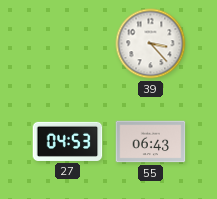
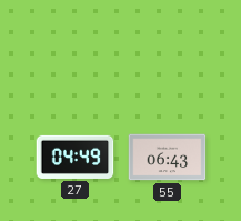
39: 3:23 -> none
27: 04:53 -> 04:49
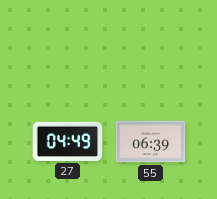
55: 06:43 -> 06:39
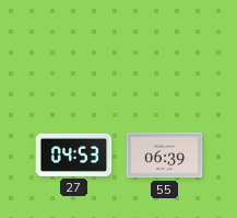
27: 04:49 -> 04:53
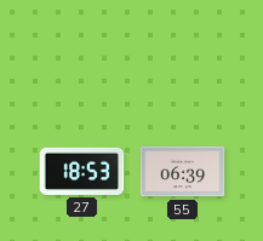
27: 04:53 -> 18:53
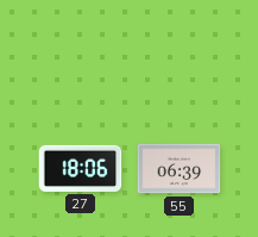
27: 18:53 -> 18:06
